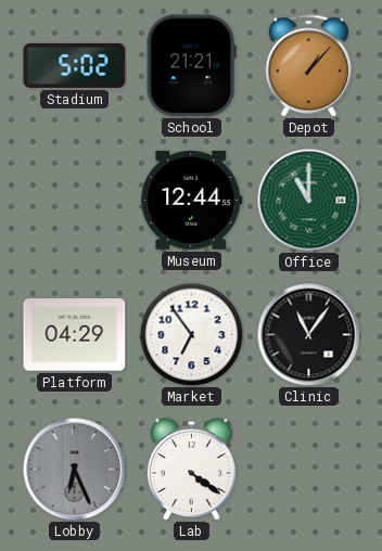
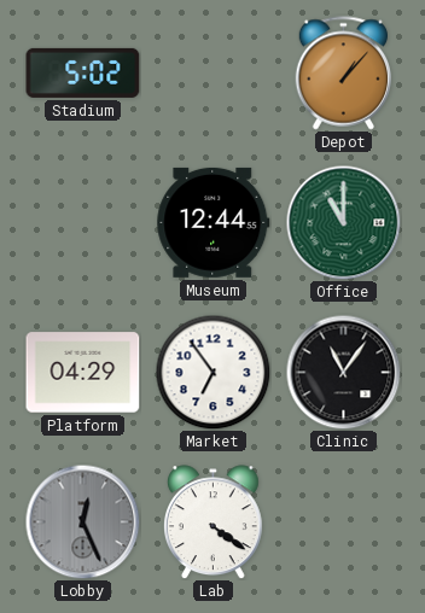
School: 21:21 -> none
Lobby: 6:26 -> 12:26
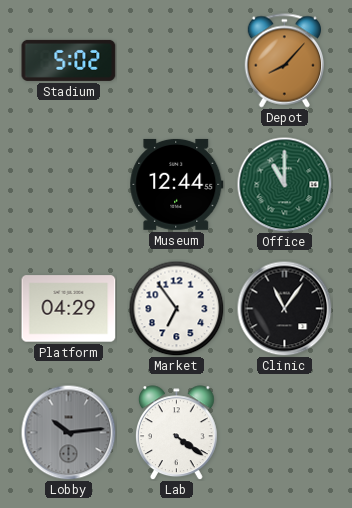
Depot: 1:07 -> 8:07
Lobby: 12:26 -> 10:14
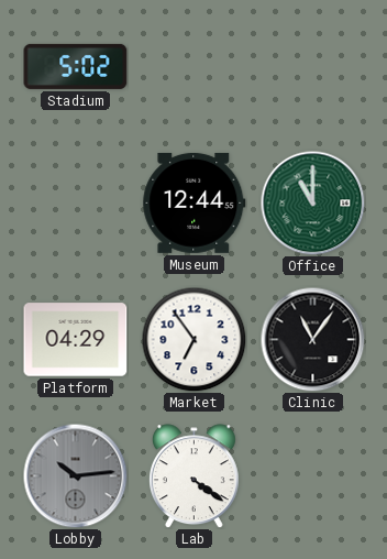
Depot: 8:07 -> none
